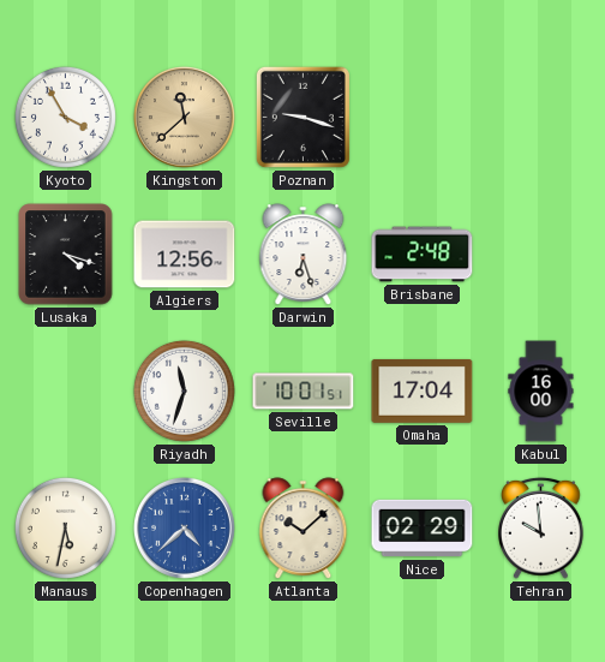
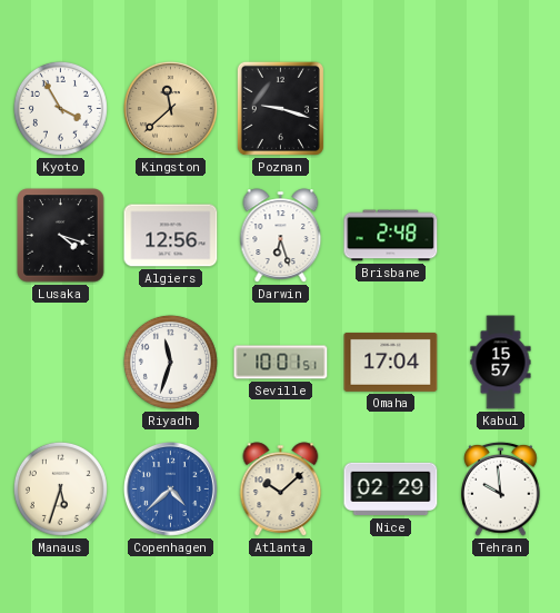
Kabul: 16:00 -> 15:57
Manaus: 5:32 -> 5:33
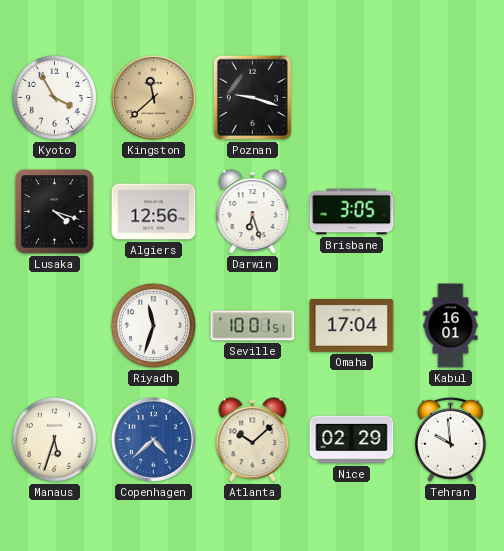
Brisbane: 2:48 -> 3:05
Kabul: 15:57 -> 16:01
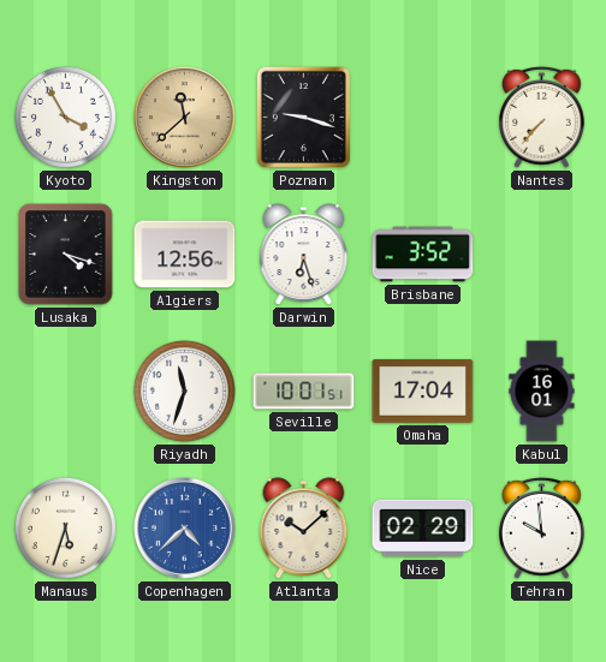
Nantes: none -> 7:37
Brisbane: 3:05 -> 3:52
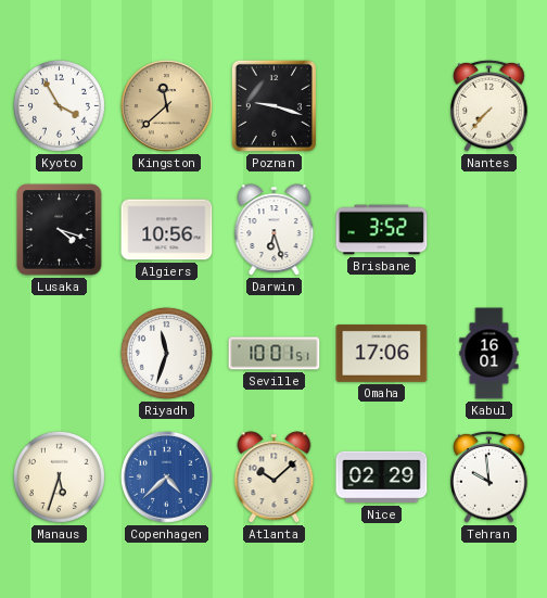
Algiers: 12:56 -> 10:56
Omaha: 17:04 -> 17:06
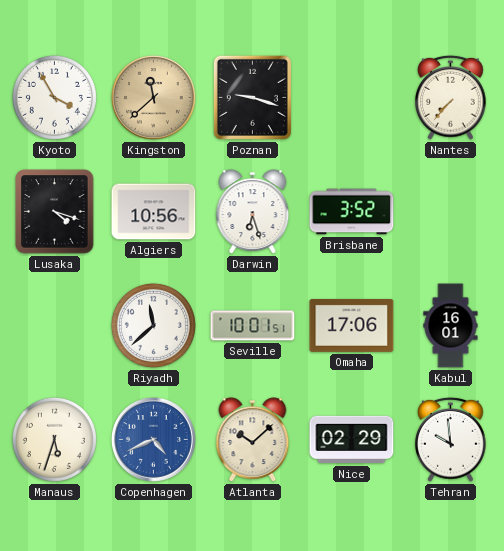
Riyadh: 11:33 -> 11:38
Copenhagen: 4:38 -> 4:41
